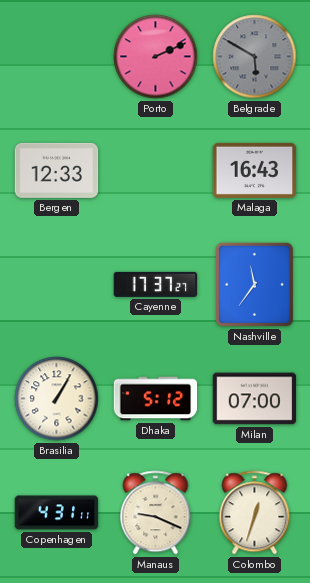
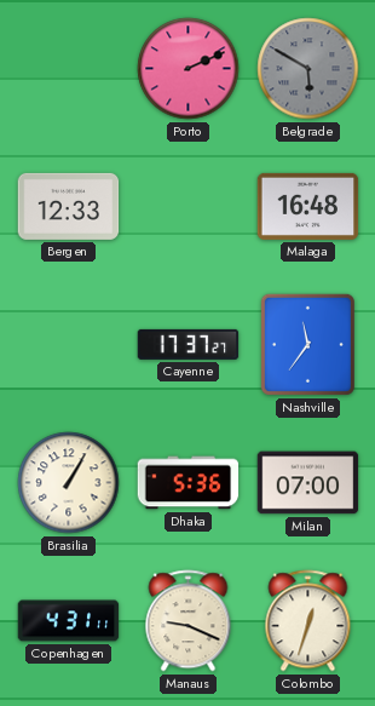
Malaga: 16:43 -> 16:48
Dhaka: 5:12 -> 5:36
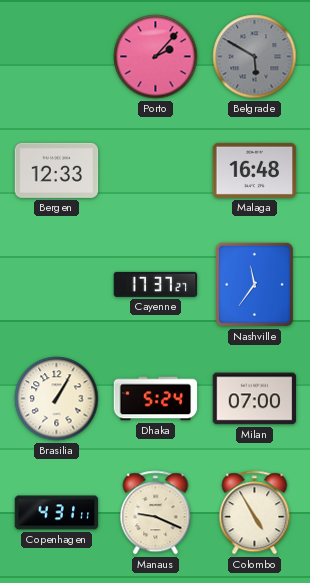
Porto: 2:11 -> 2:07
Dhaka: 5:36 -> 5:24
Colombo: 12:33 -> 4:55
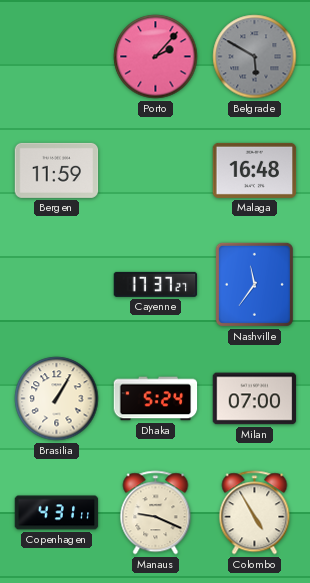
Bergen: 12:33 -> 11:59
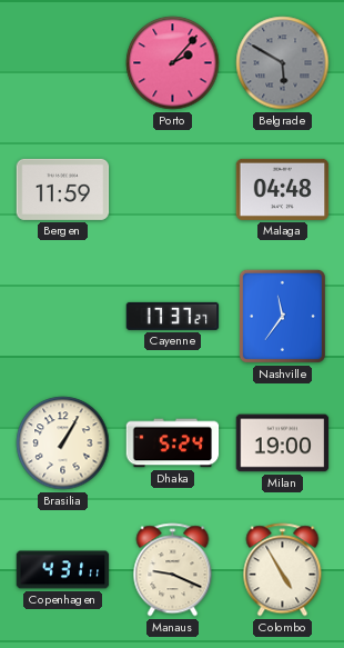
Malaga: 16:48 -> 04:48
Milan: 07:00 -> 19:00
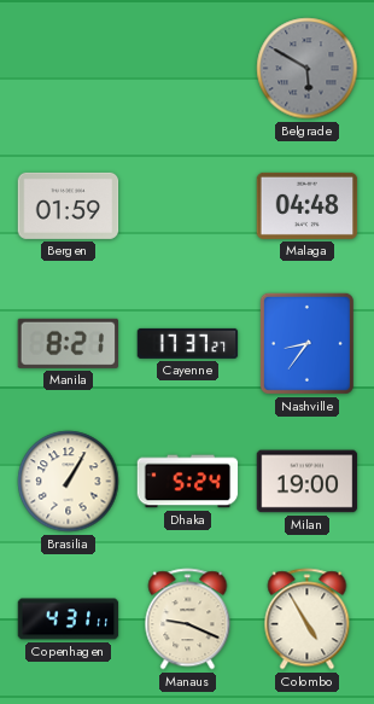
Porto: 2:07 -> none
Bergen: 11:59 -> 01:59
Manila: none -> 8:21
Nashville: 11:36 -> 8:36
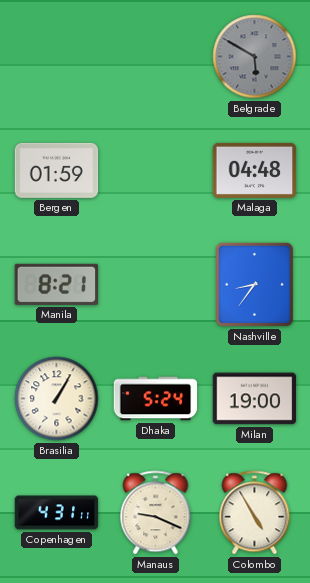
Cayenne: 17:37 -> none
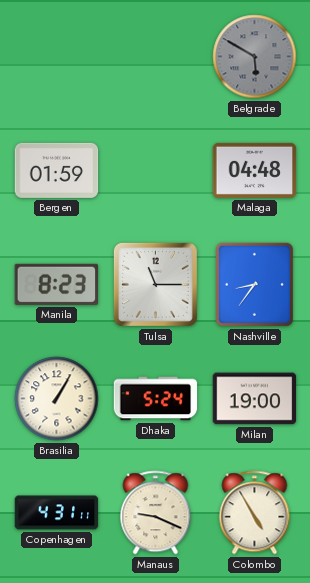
Manila: 8:21 -> 8:23
Tulsa: none -> 11:15
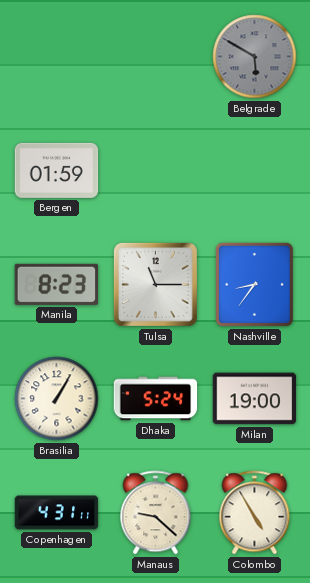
Malaga: 04:48 -> none
Manaus: 9:19 -> 9:22
